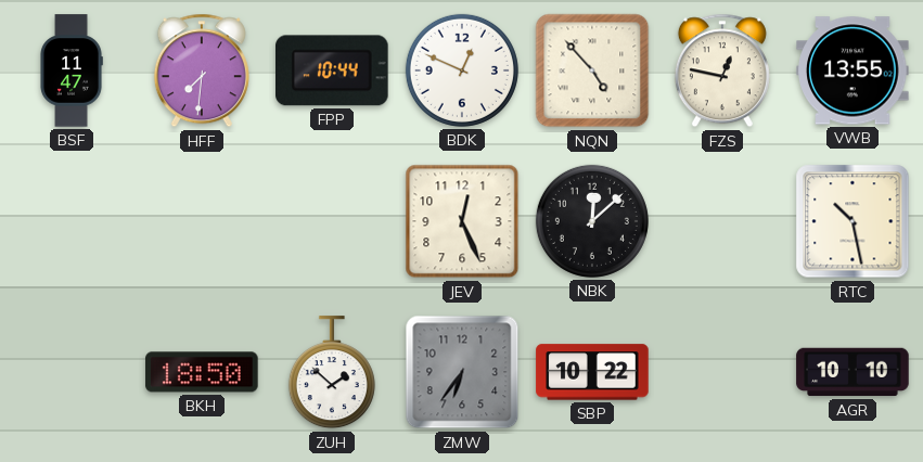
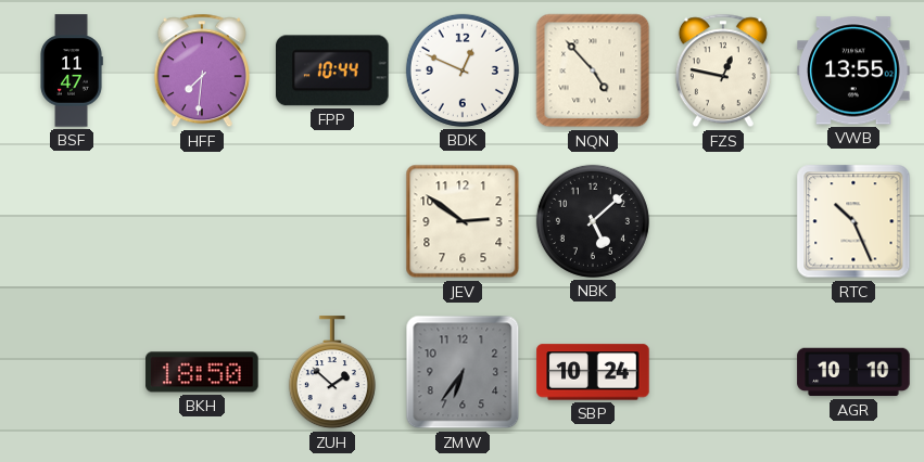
JEV: 12:26 -> 2:51
NBK: 12:08 -> 5:08
RTC: 10:28 -> 10:26
SBP: 10:22 -> 10:24
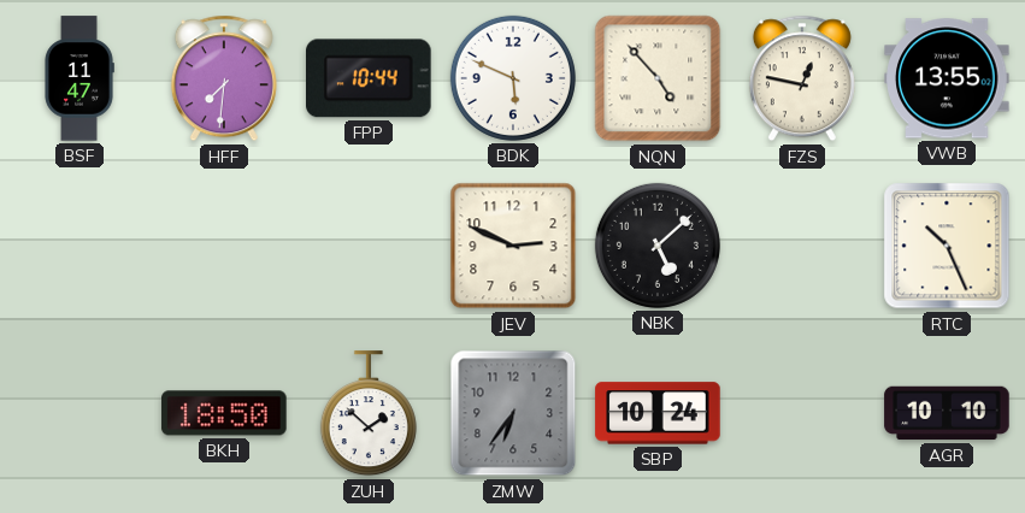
BDK: 12:49 -> 5:49
JEV: 2:51 -> 2:49
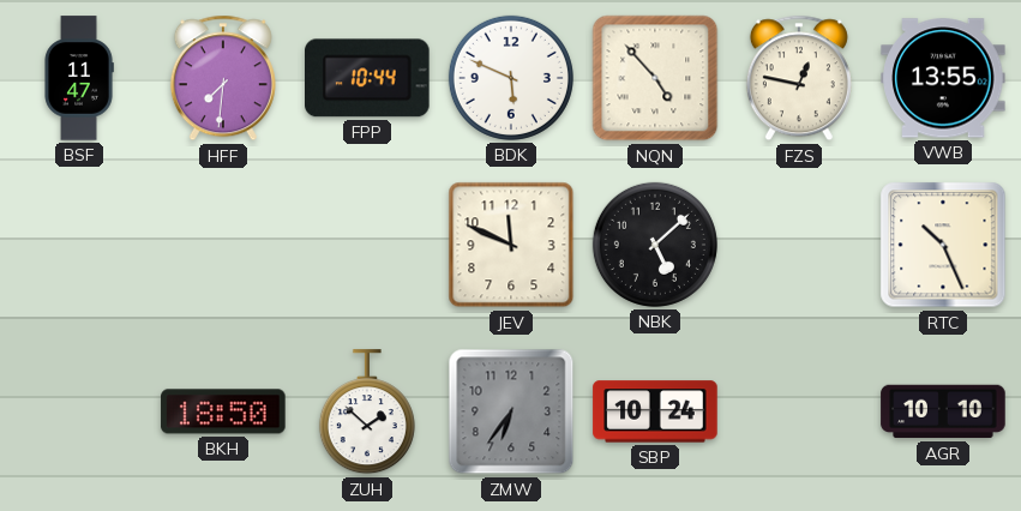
JEV: 2:49 -> 11:49
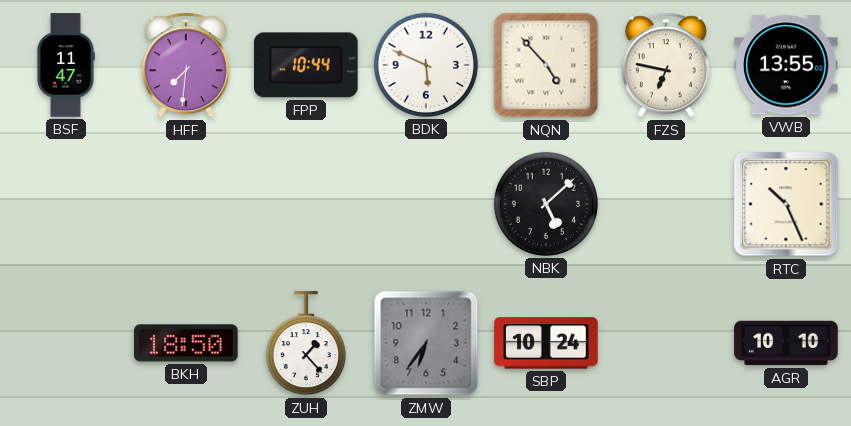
FZS: 12:47 -> 6:47
JEV: 11:49 -> none
ZUH: 1:52 -> 1:23
